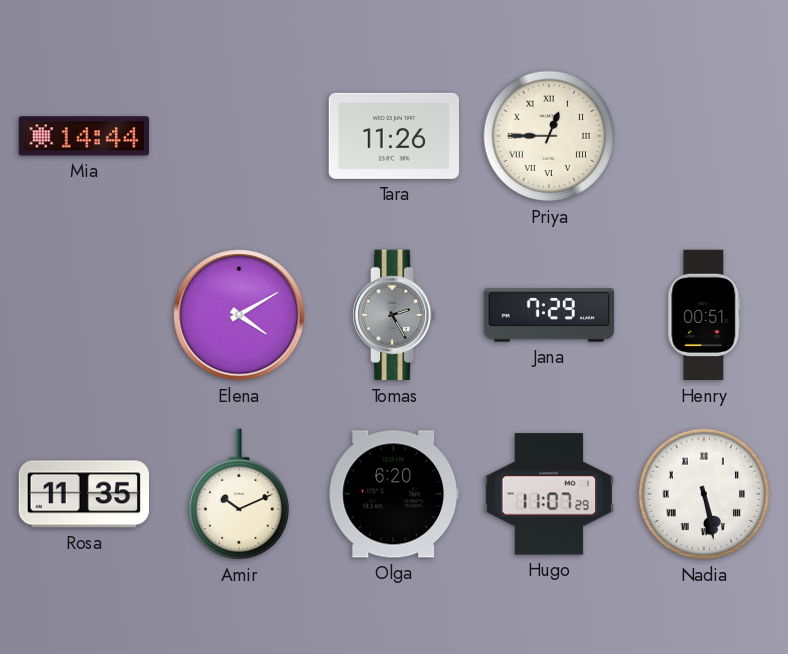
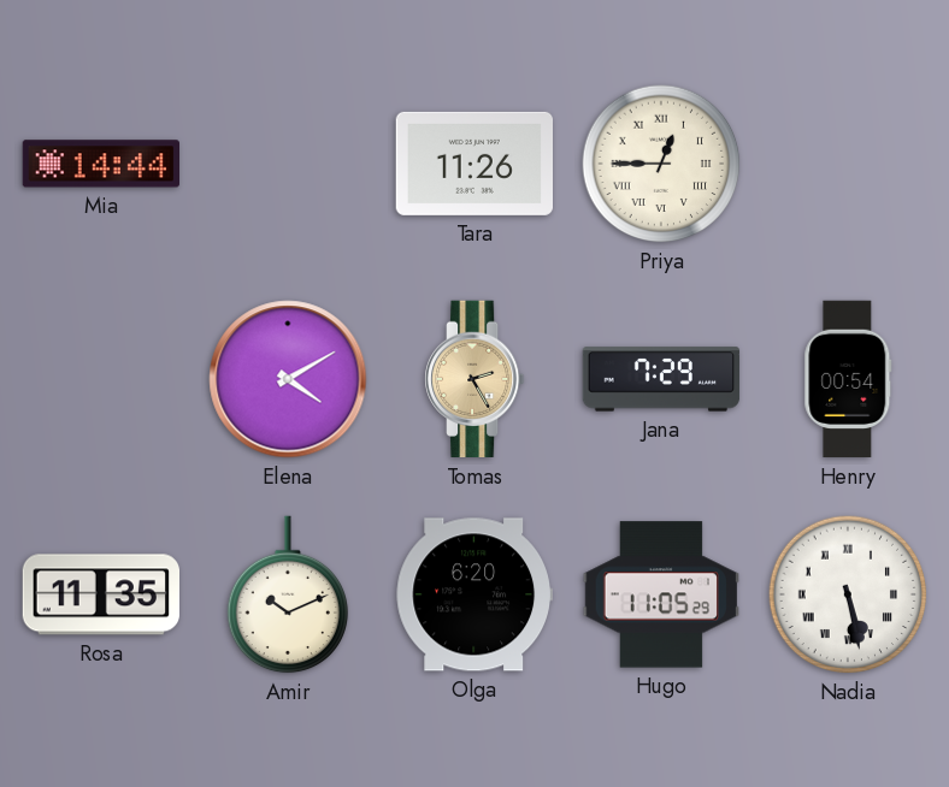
Tomas dial: grey -> champagne
Henry: 00:51 -> 00:54
Hugo: 11:07 -> 11:05
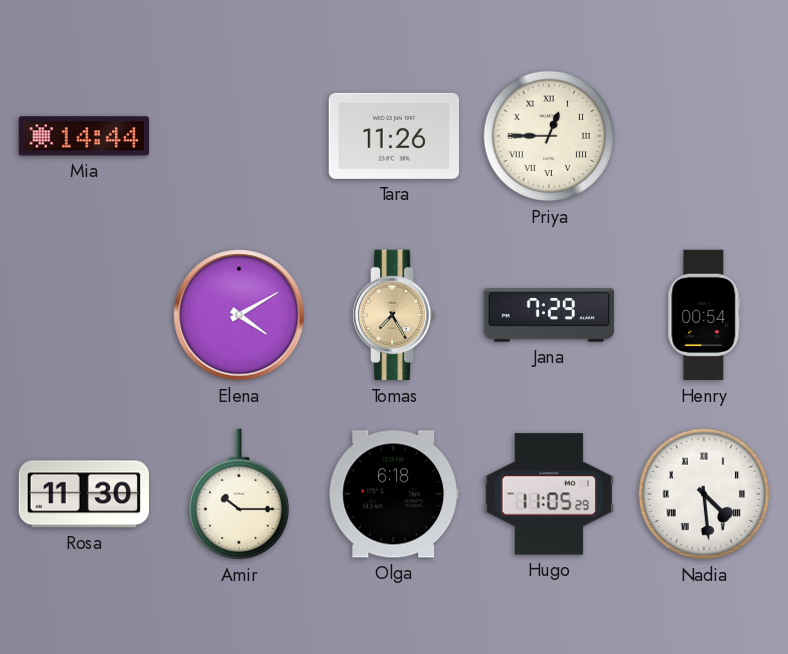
Tomas: 2:25 -> 7:25
Rosa: 11:35 -> 11:30
Amir: 10:11 -> 10:15
Olga: 6:20 -> 6:18
Nadia: 5:28 -> 4:29
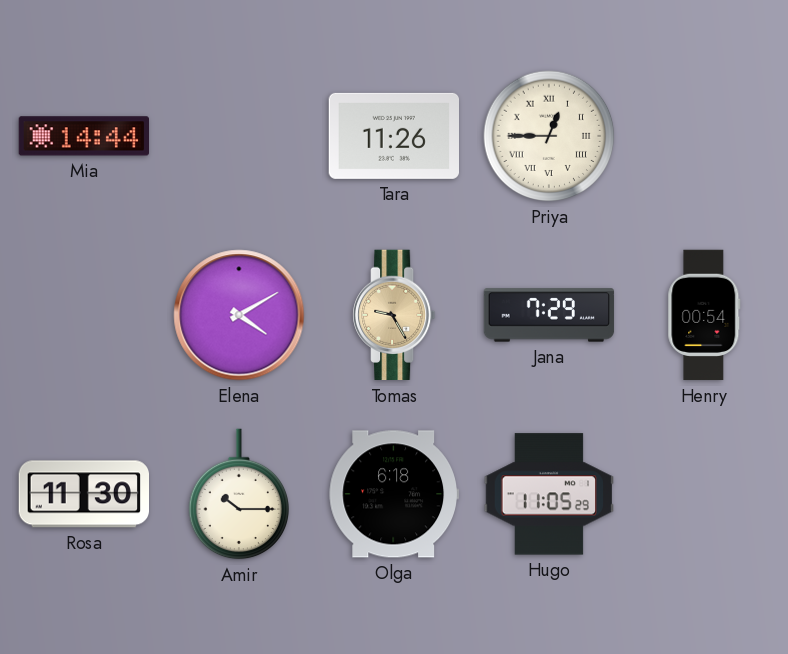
Tomas: 7:25 -> 9:25
Nadia: 4:29 -> none
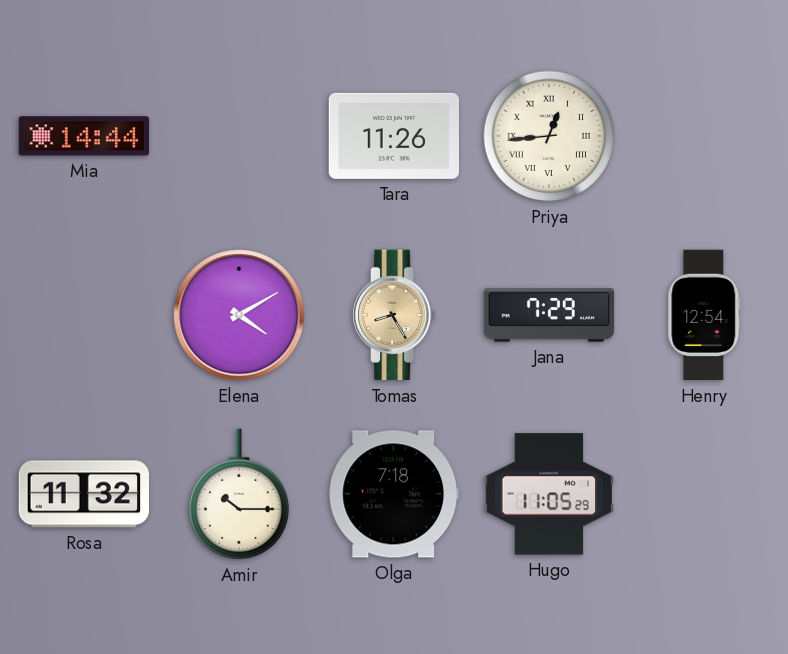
Priya: 12:45 -> 12:44
Tomas: 9:25 -> 8:25
Henry: 00:54 -> 12:54
Rosa: 11:30 -> 11:32
Olga: 6:18 -> 7:18
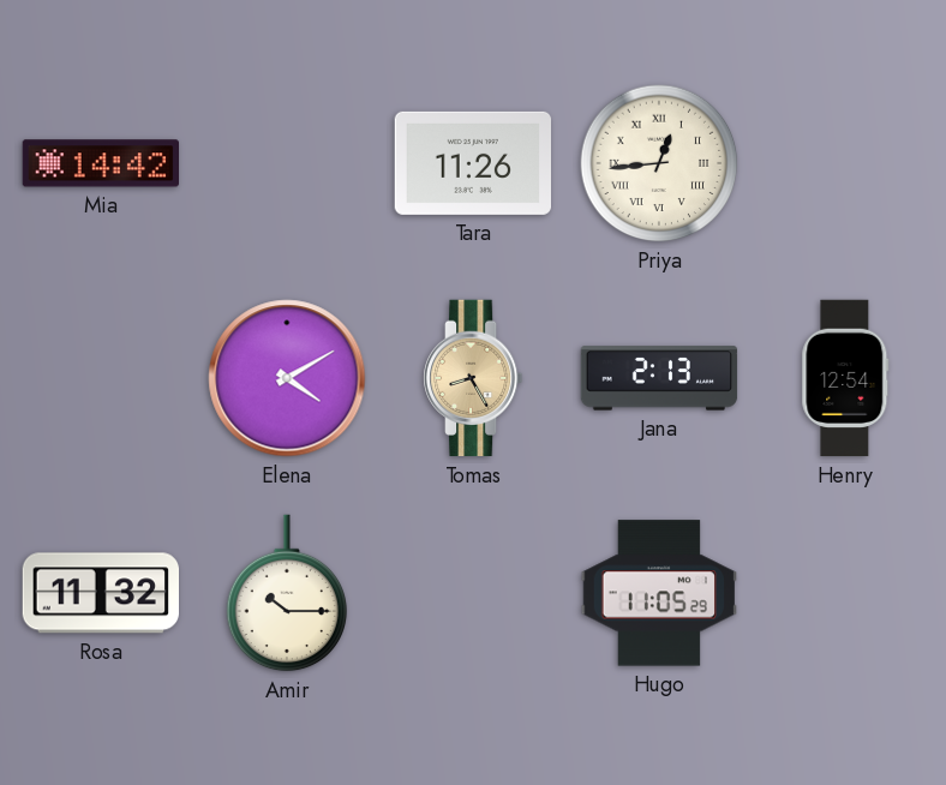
Mia: 14:44 -> 14:42
Jana: 7:29 -> 2:13
Olga: 7:18 -> none
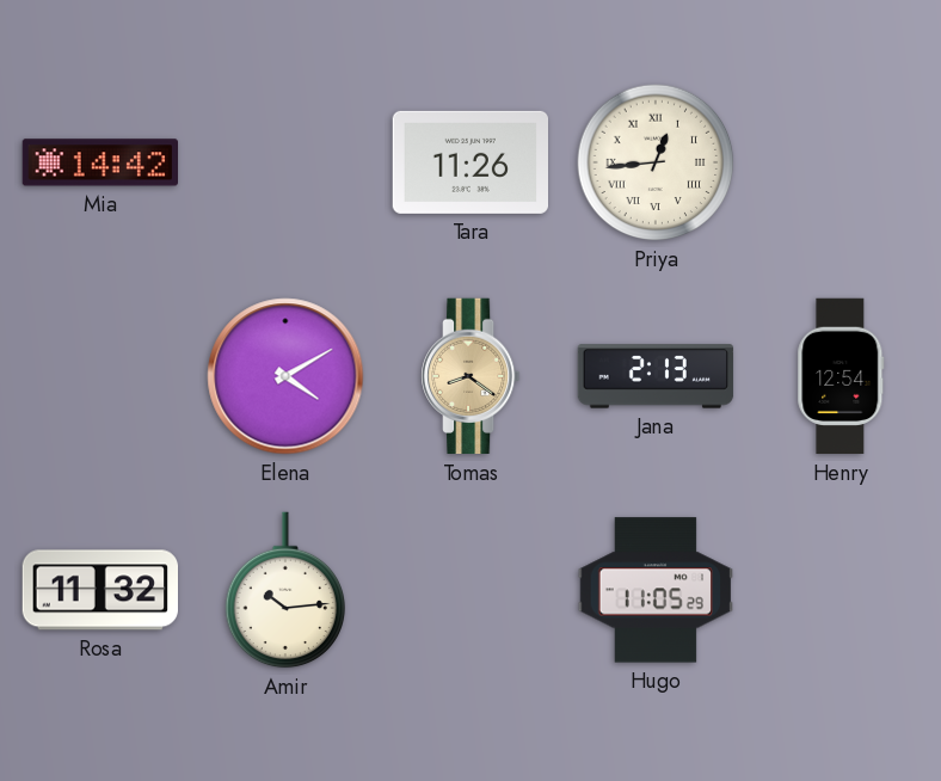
Tomas: 8:25 -> 8:21
Amir: 10:15 -> 10:14
